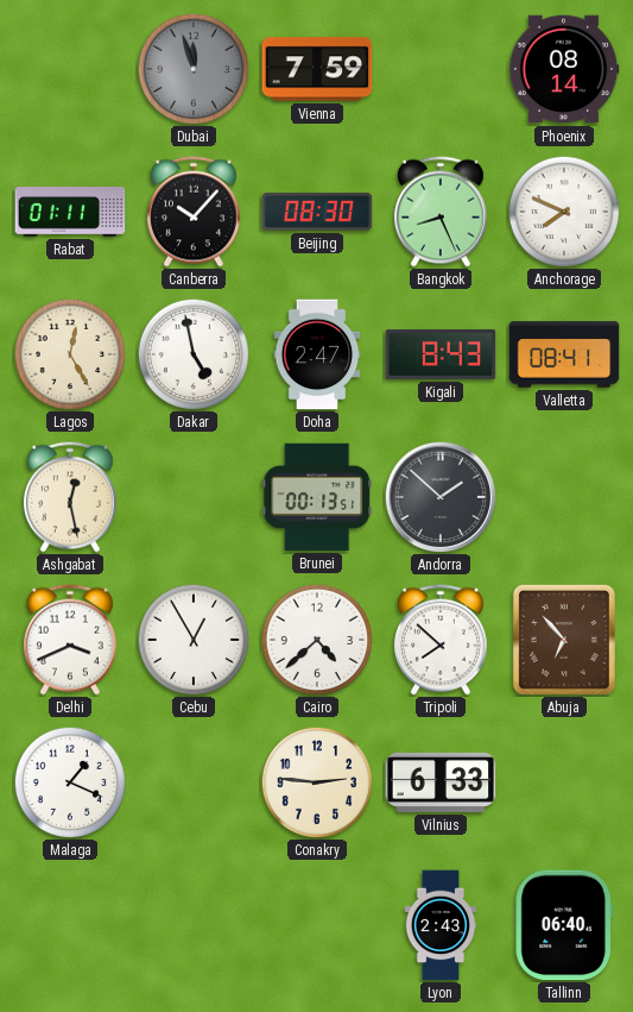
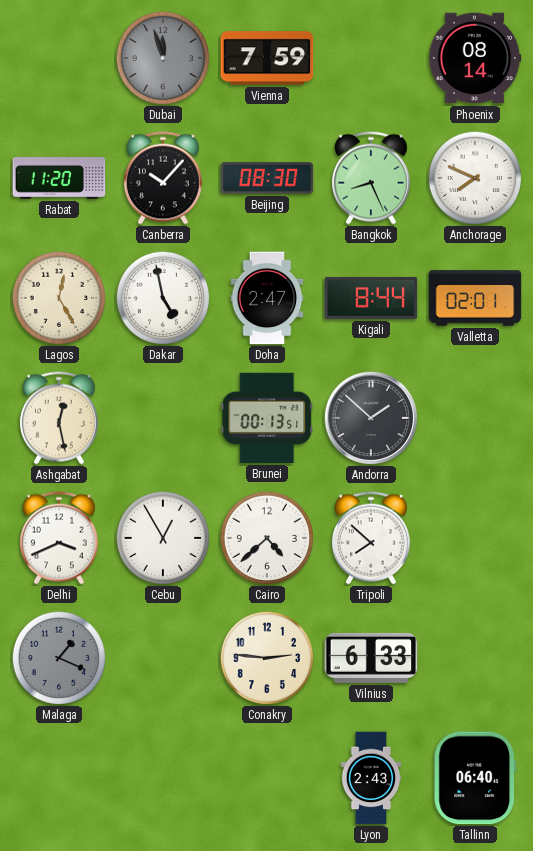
Rabat: 01:11 -> 11:20
Kigali: 8:43 -> 8:44
Valletta: 08:41 -> 02:01
Abuja: 6:53 -> none
Malaga dial: white -> grey
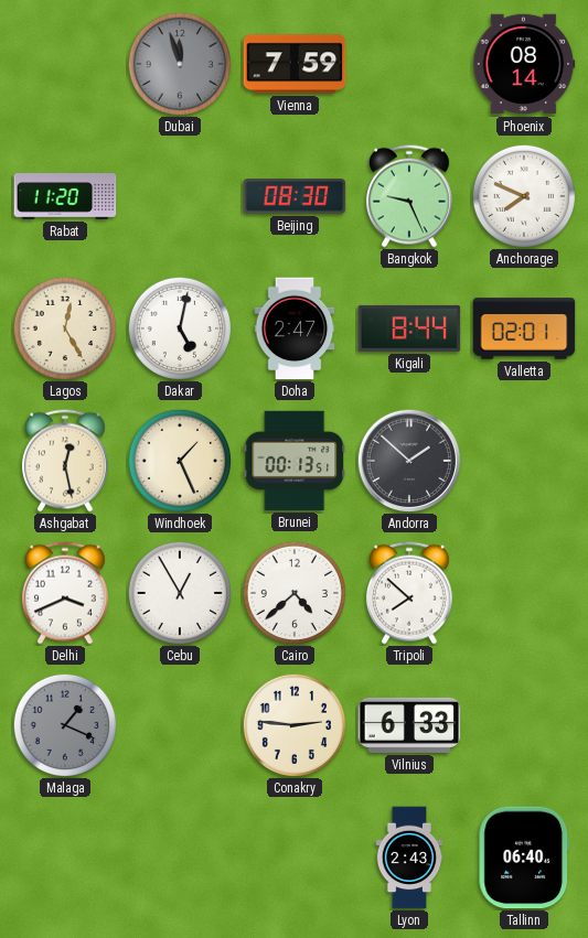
Canberra: 10:07 -> none
Bangkok: 8:26 -> 9:26
Dakar: 4:58 -> 5:02
Windhoek: none -> 1:26
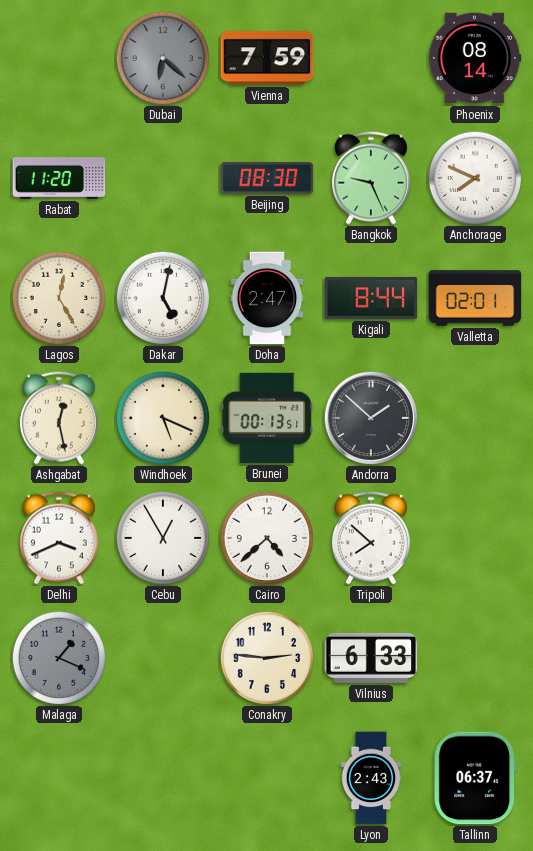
Dubai: 11:57 -> 6:22
Windhoek: 1:26 -> 5:19
Tallinn: 06:40 -> 06:37
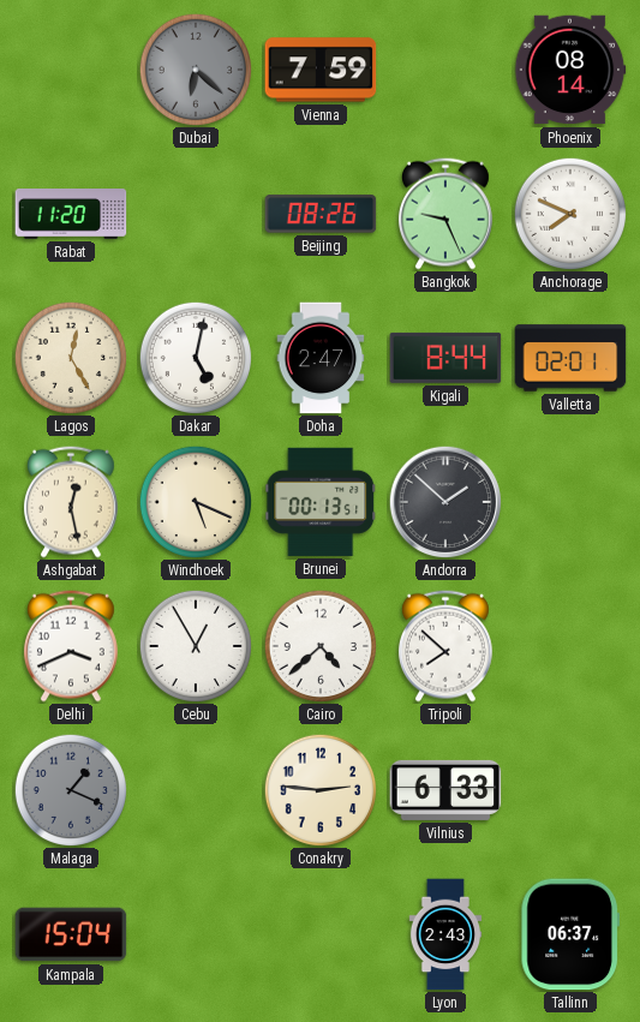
Beijing: 08:30 -> 08:26
Kampala: none -> 15:04
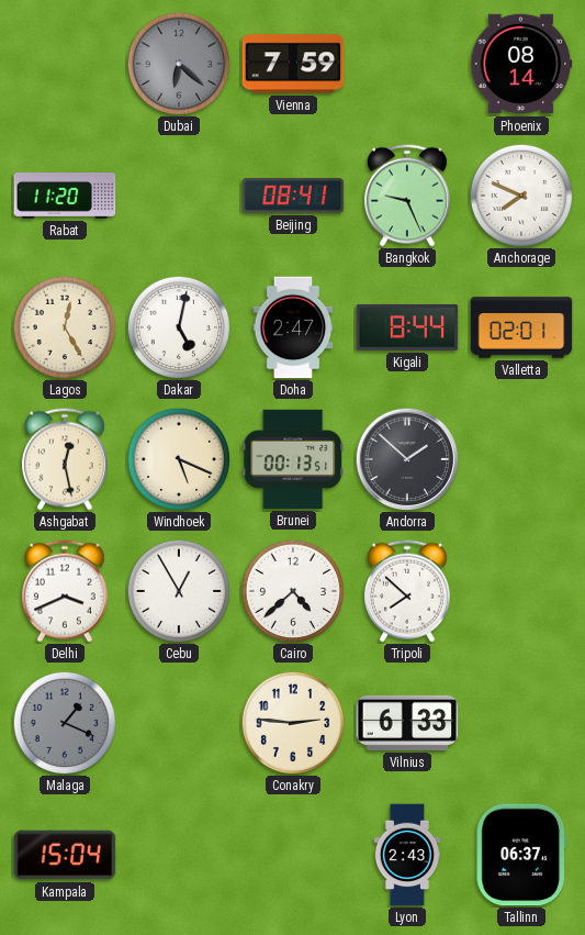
Beijing: 08:26 -> 08:41
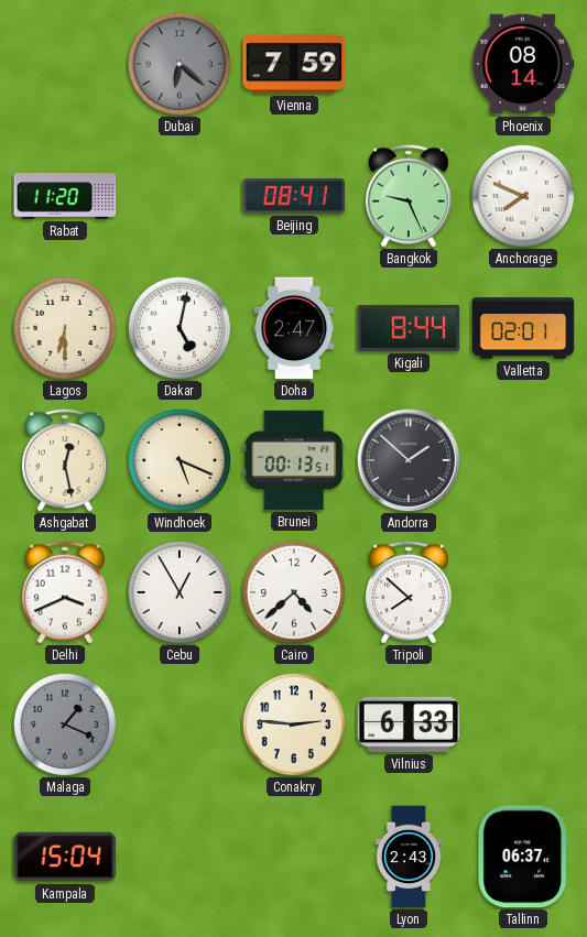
Lagos: 12:25 -> 6:30
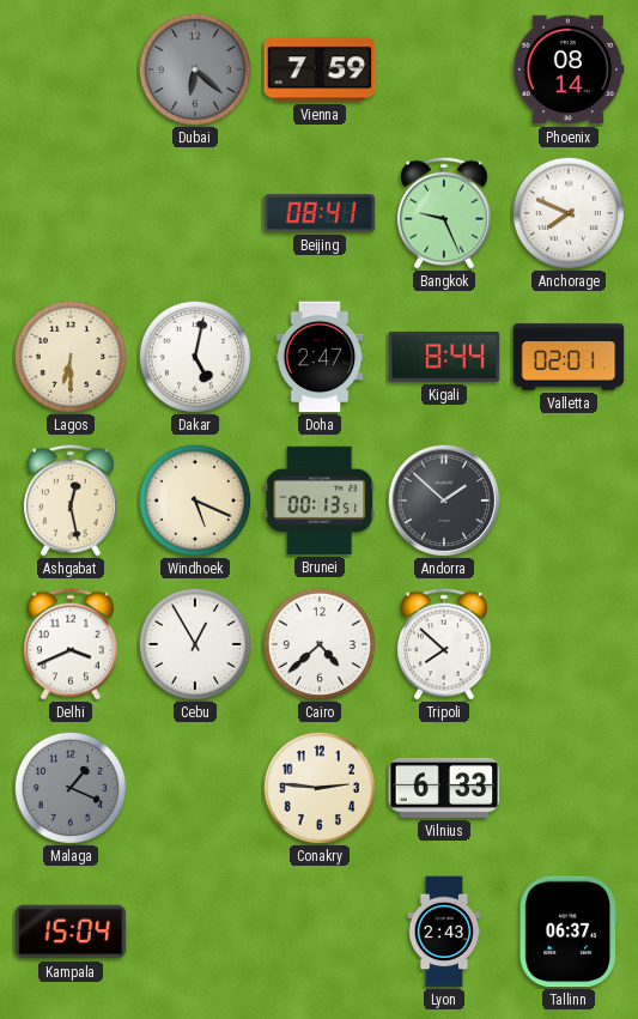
Rabat: 11:20 -> none
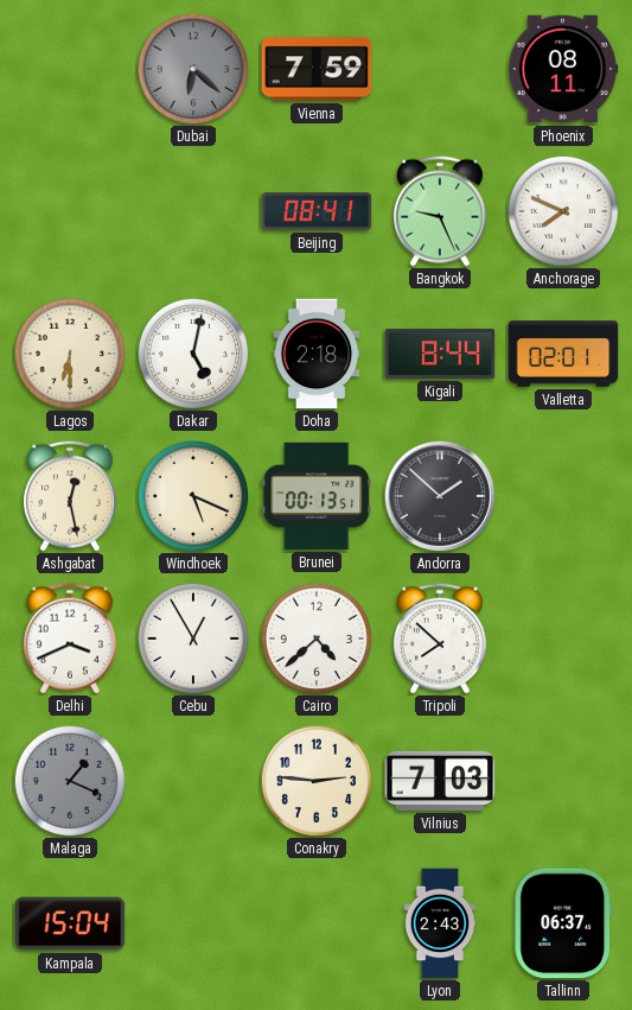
Phoenix: 08:14 -> 08:11
Doha: 2:47 -> 2:18
Vilnius: 6:33 -> 7:03
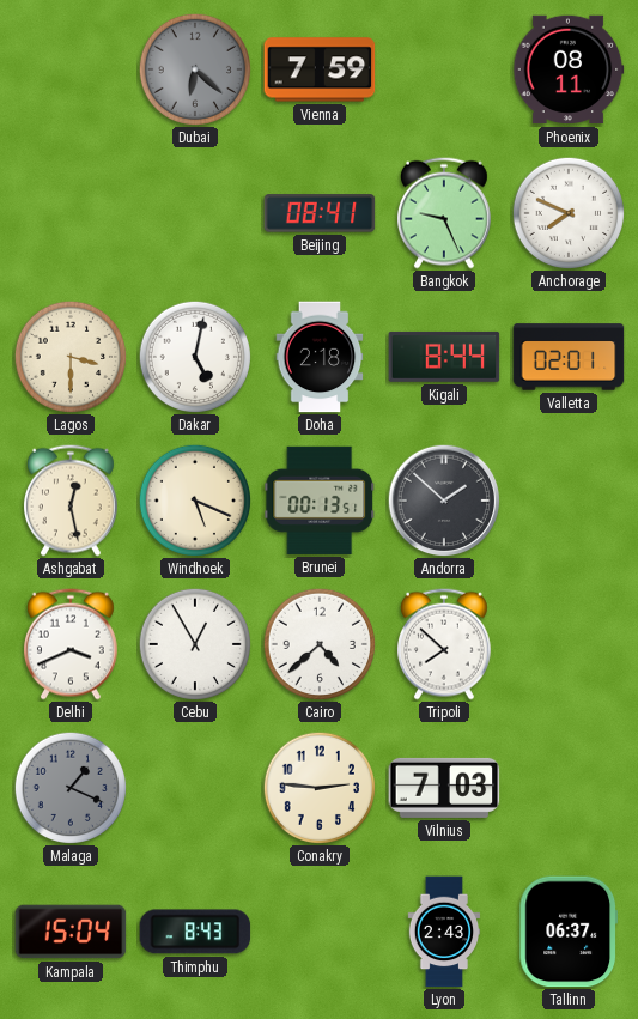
Lagos: 6:30 -> 3:30
Thimphu: none -> 8:43
